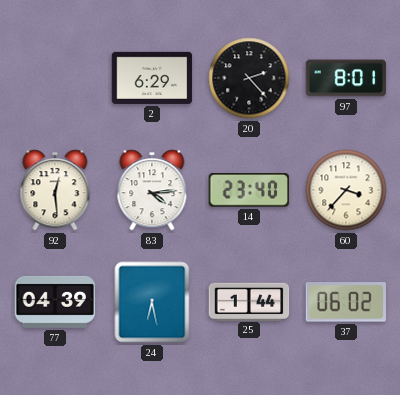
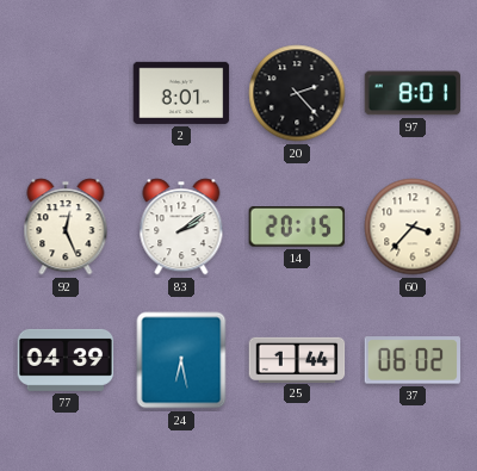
2: 6:29 -> 8:01
92: 12:29 -> 12:26
83: 4:14 -> 2:09
14: 23:40 -> 20:15
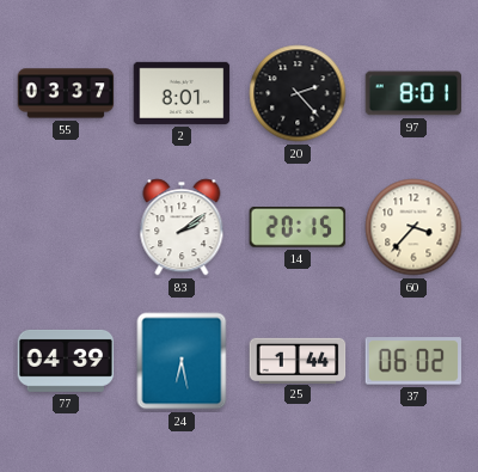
55: none -> 03:37
92: 12:26 -> none
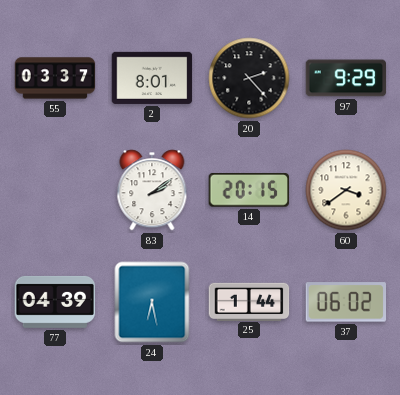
97: 8:01 -> 9:29
60: 3:37 -> 3:39
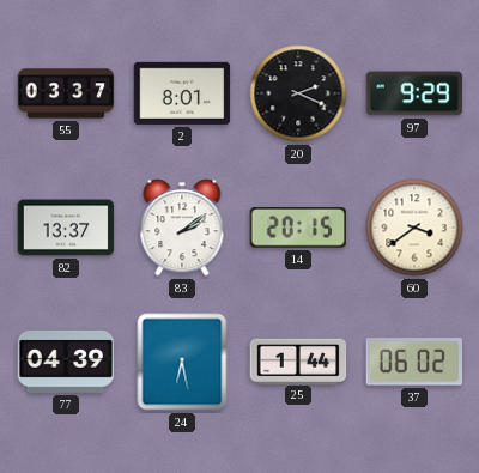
20: 2:23 -> 2:19
82: none -> 13:37
